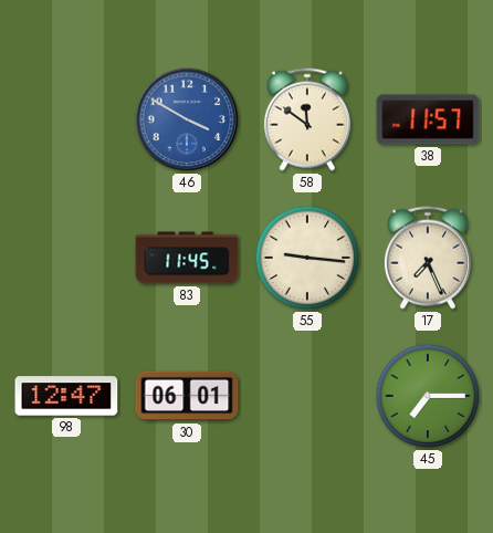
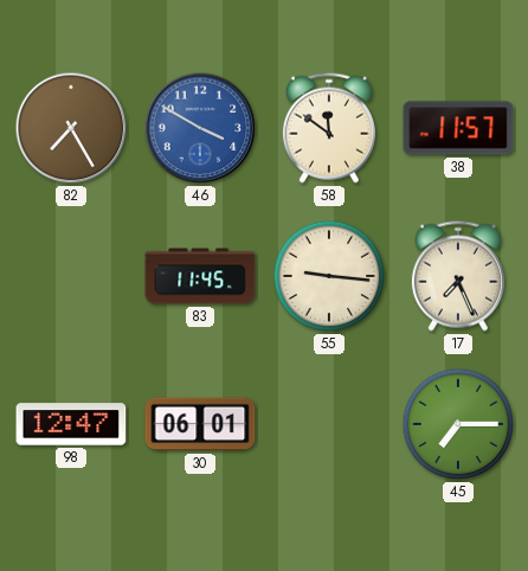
82: none -> 7:25
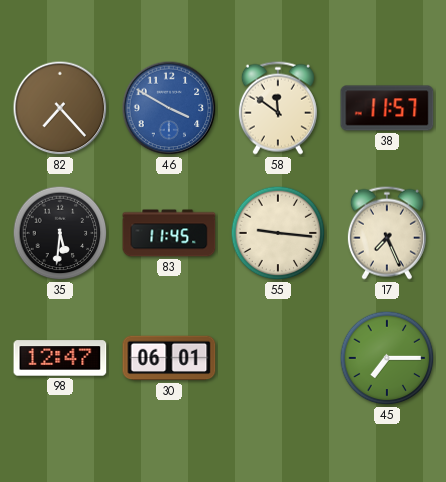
82: 7:25 -> 7:23
35: none -> 5:31
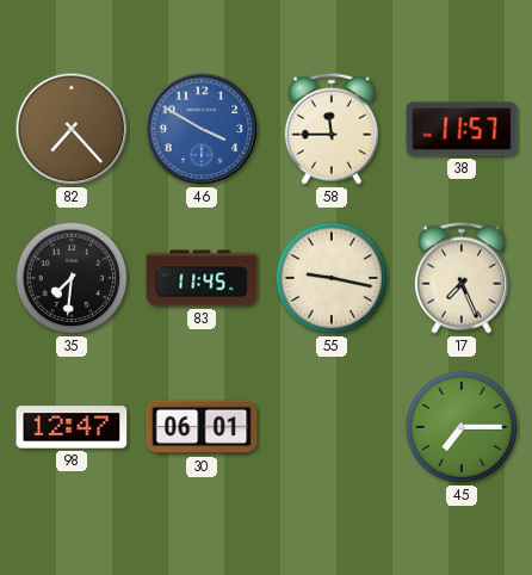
58: 11:51 -> 11:45
35: 5:31 -> 7:31
55: 9:16 -> 9:17
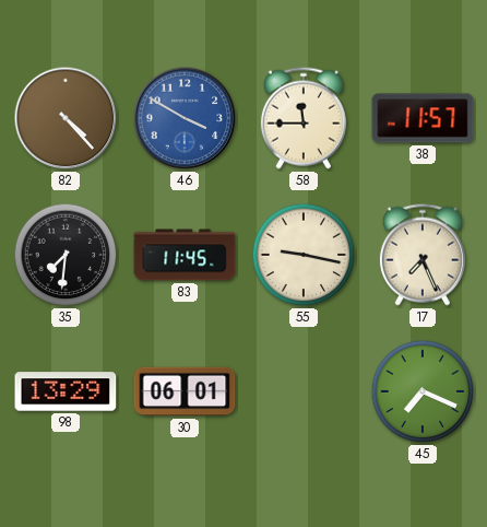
82: 7:23 -> 4:23
98: 12:47 -> 13:29
45: 7:15 -> 7:19
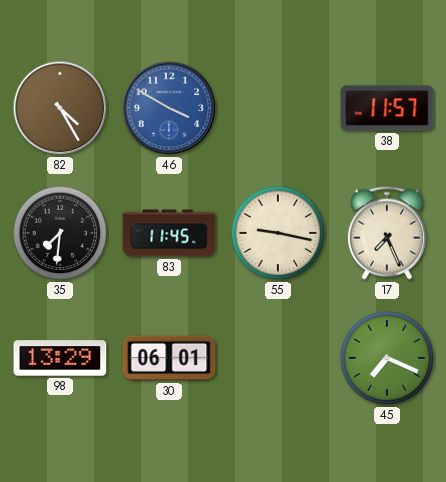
82: 4:23 -> 4:25
58: 11:45 -> none
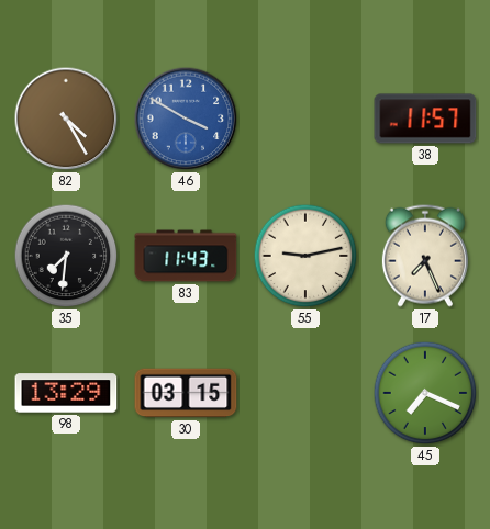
83: 11:45 -> 11:43
55: 9:17 -> 9:13
30: 06:01 -> 03:15
